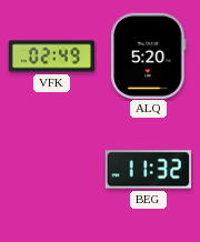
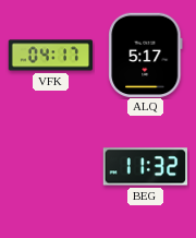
VFK: 02:49 -> 04:17
ALQ: 5:20 -> 5:17
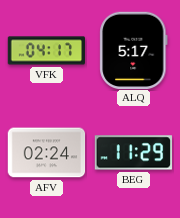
AFV: none -> 02:24
BEG: 11:32 -> 11:29
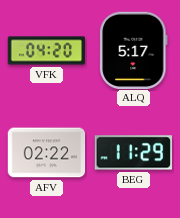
VFK: 04:17 -> 04:20
AFV: 02:24 -> 02:22
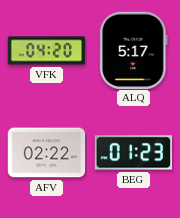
BEG: 11:29 -> 01:23
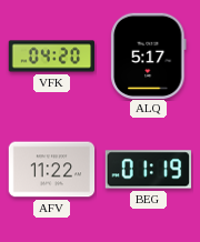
AFV: 02:22 -> 11:22
BEG: 01:23 -> 01:19
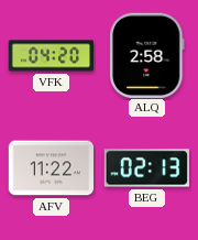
ALQ: 5:17 -> 2:58
BEG: 01:19 -> 02:13
